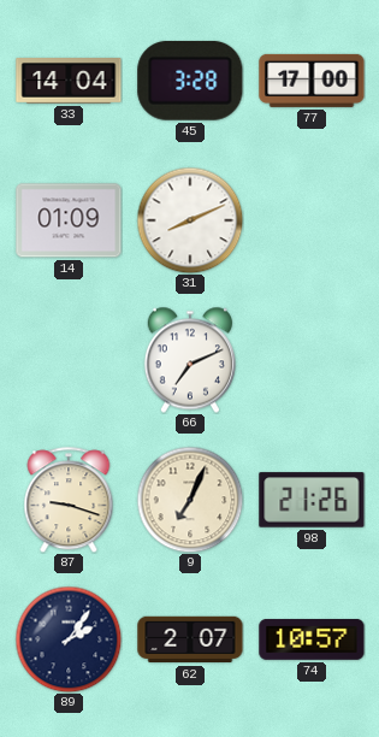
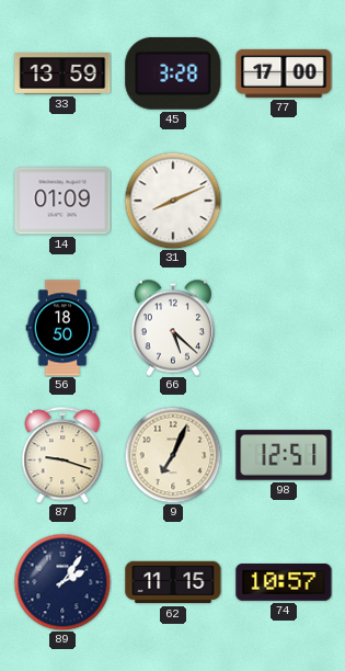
33: 14:04 -> 13:59
56: none -> 18:50
66: 7:11 -> 5:22
98: 21:26 -> 12:51
62: 2:07 -> 11:15
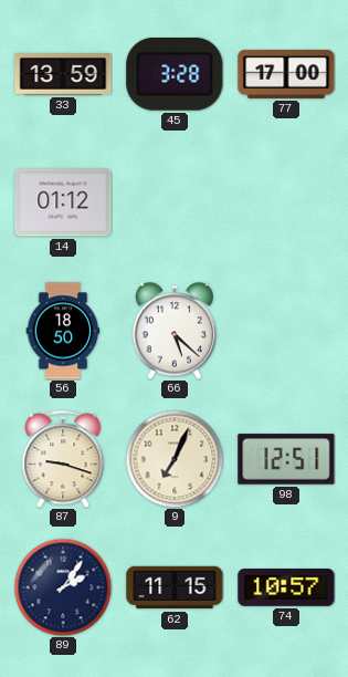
14: 01:09 -> 01:12
31: 8:11 -> none
